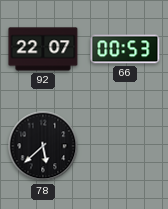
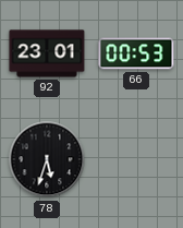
92: 22:07 -> 23:01
78: 5:38 -> 5:33
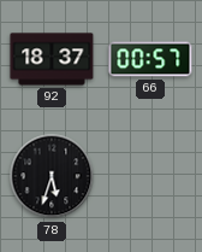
92: 23:01 -> 18:37
66: 00:53 -> 00:57
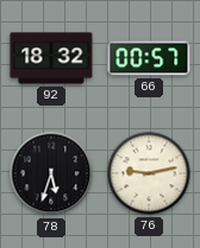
92: 18:37 -> 18:32
76: none -> 9:13
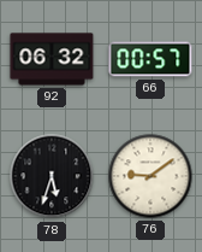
92: 18:32 -> 06:32
76: 9:13 -> 9:09
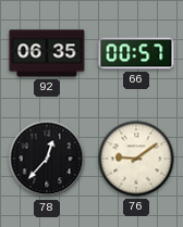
92: 06:32 -> 06:35
78: 5:33 -> 12:37
